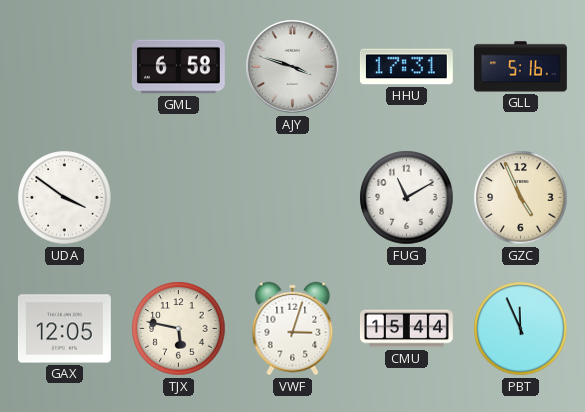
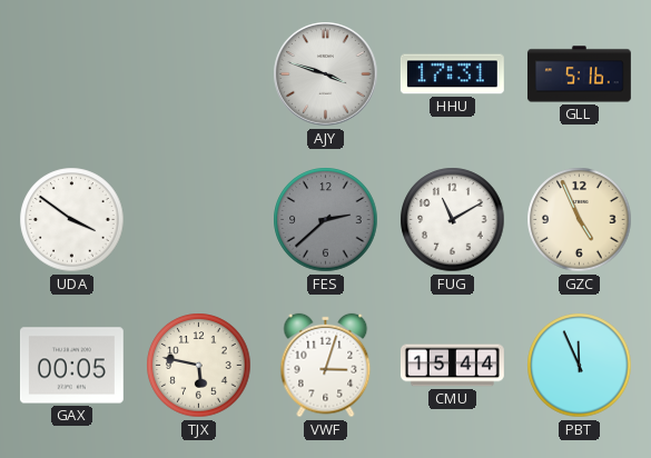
GML: 6:58 -> none
FES: none -> 2:38
GAX: 12:05 -> 00:05
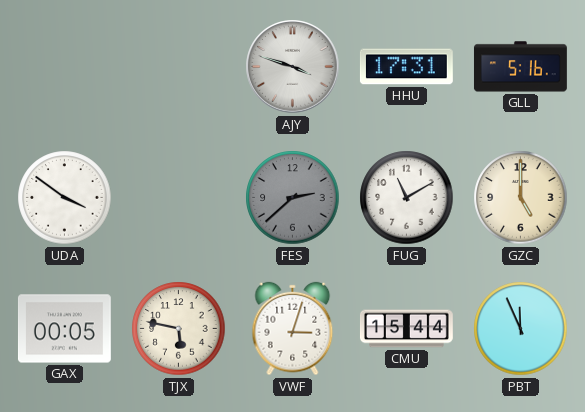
GZC: 4:56 -> 5:00
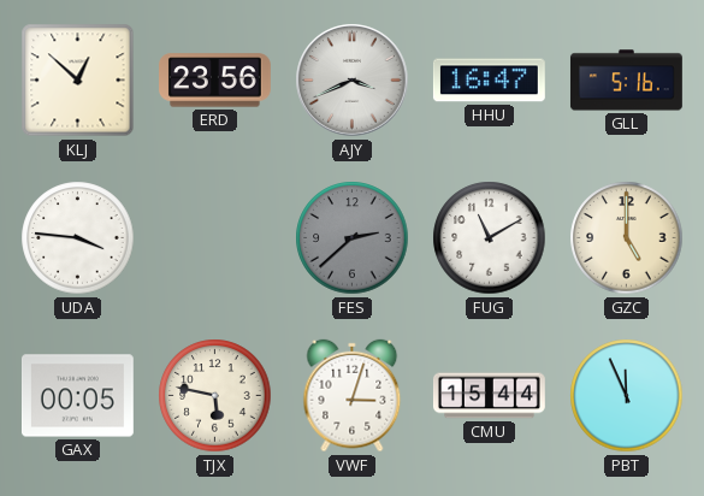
KLJ: none -> 12:52
ERD: none -> 23:56
AJY: 3:48 -> 3:41
HHU: 17:31 -> 16:47
UDA: 3:51 -> 3:46
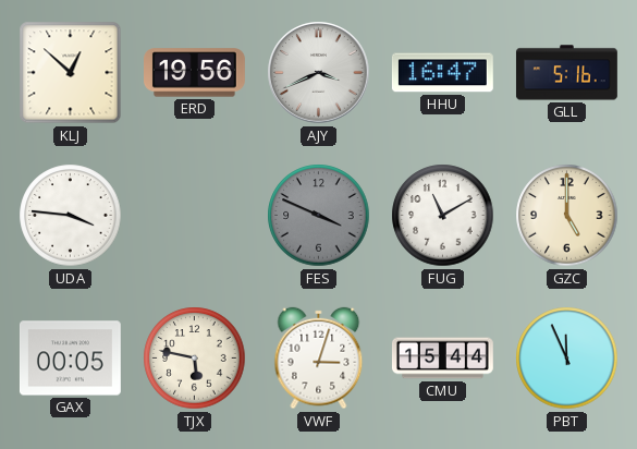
ERD: 23:56 -> 19:56
FES: 2:38 -> 3:49
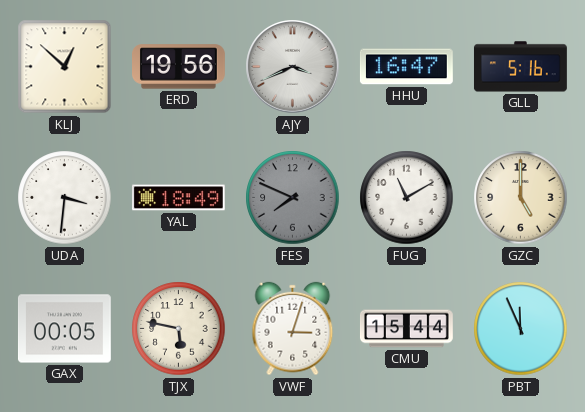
UDA: 3:46 -> 3:31
YAL: none -> 18:49
FES: 3:49 -> 7:49
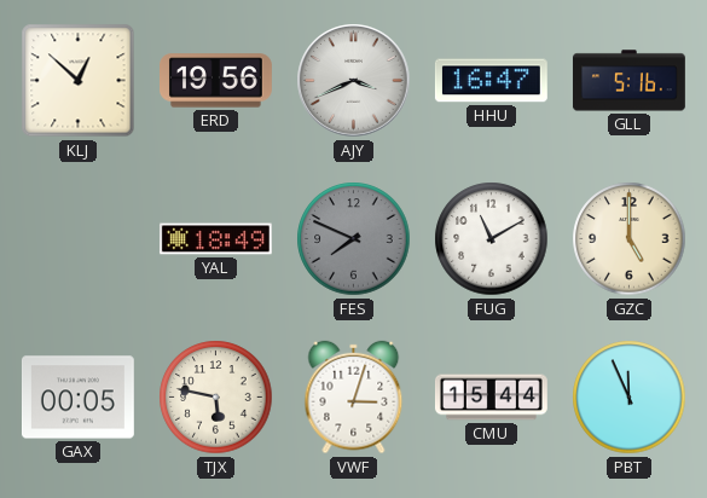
UDA: 3:31 -> none
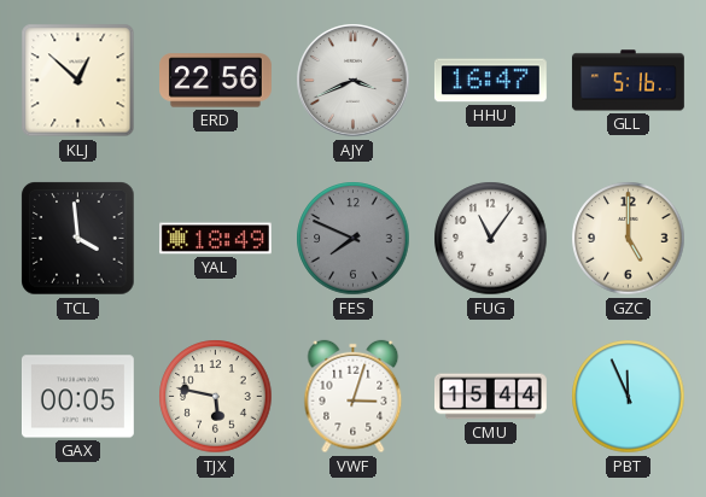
ERD: 19:56 -> 22:56
TCL: none -> 3:59
FUG: 11:10 -> 11:06
